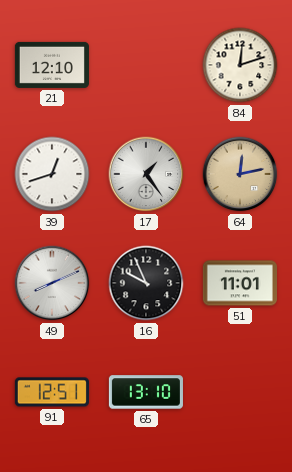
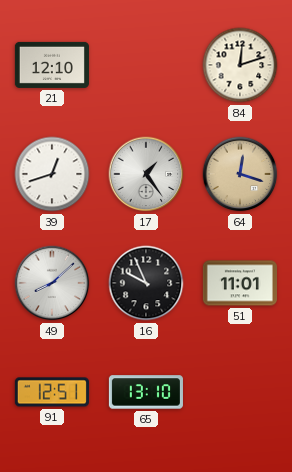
64: 12:13 -> 12:18
49: 8:11 -> 8:08
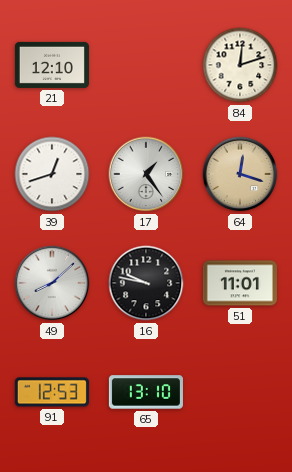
16: 9:56 -> 9:47
91: 12:51 -> 12:53
